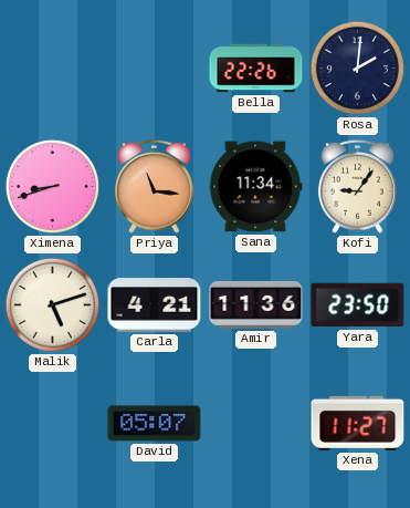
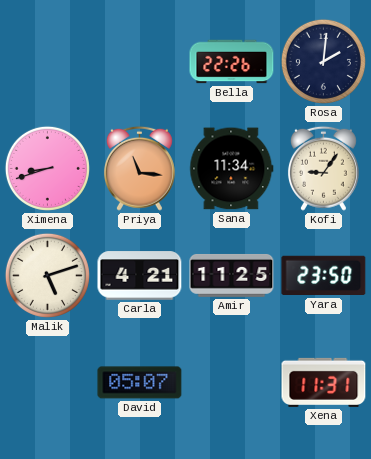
Amir: 11:36 -> 11:25
Xena: 11:27 -> 11:31
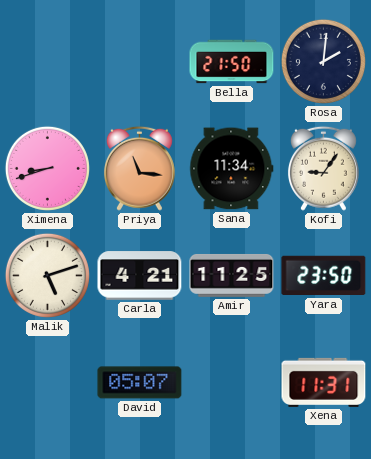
Bella: 22:26 -> 21:50
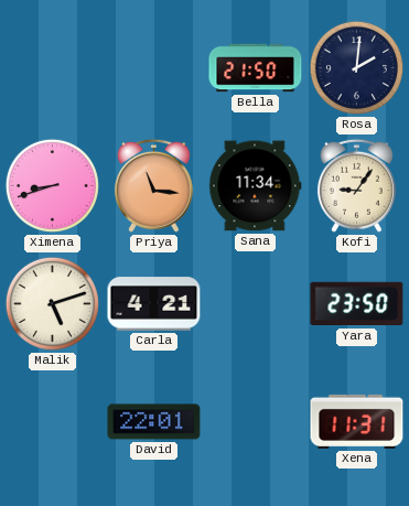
Amir: 11:25 -> none
David: 05:07 -> 22:01
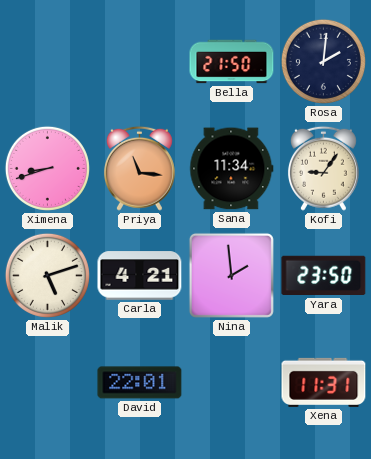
Nina: none -> 1:59
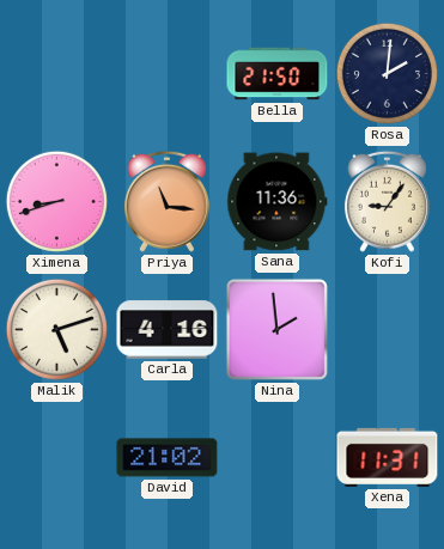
Sana: 11:34 -> 11:36
Carla: 4:21 -> 4:16
Yara: 23:50 -> none
David: 22:01 -> 21:02
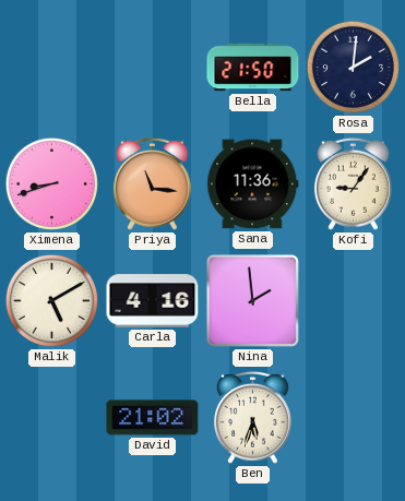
Malik: 5:12 -> 5:10
Ben: none -> 5:33
Xena: 11:31 -> none
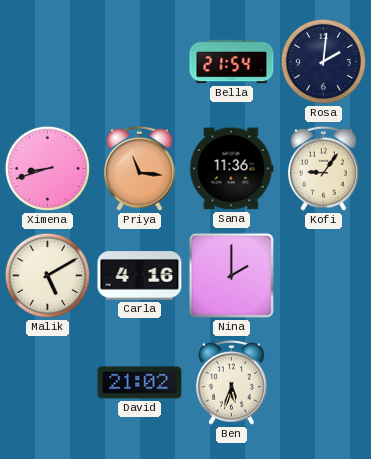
Bella: 21:50 -> 21:54
Nina: 1:59 -> 2:00
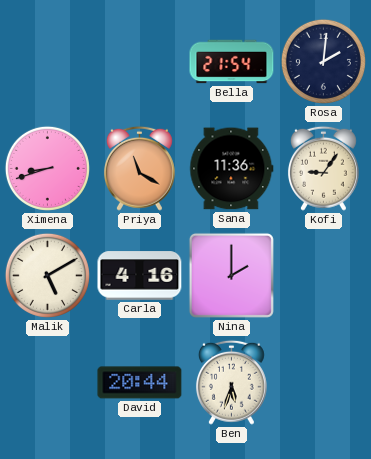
Priya: 11:16 -> 11:20
David: 21:02 -> 20:44
